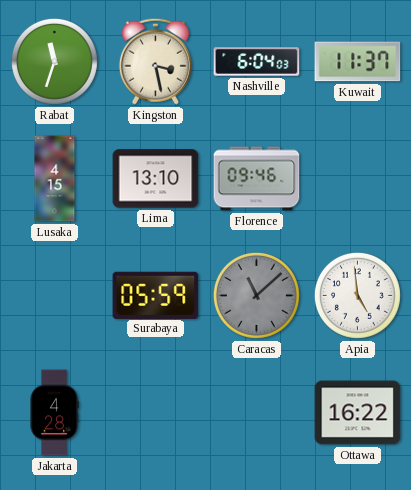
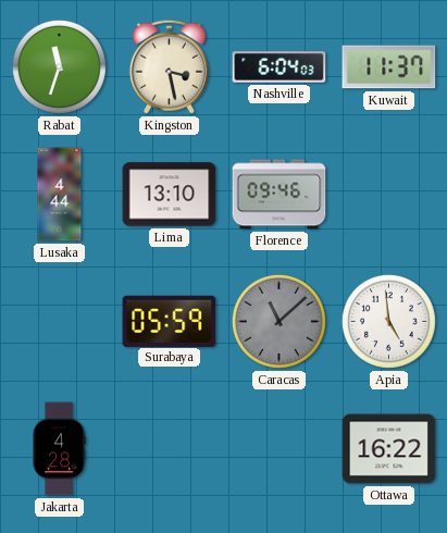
Lusaka: 4:15 -> 4:44
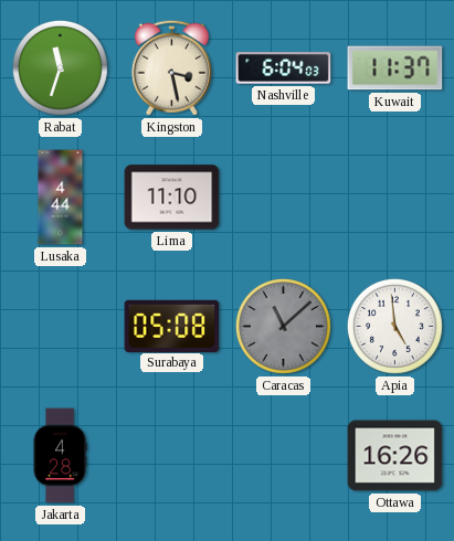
Lima: 13:10 -> 11:10
Florence: 09:46 -> none
Surabaya: 05:59 -> 05:08
Ottawa: 16:22 -> 16:26
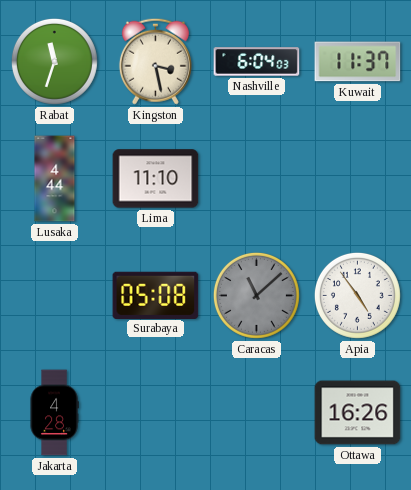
Apia: 4:59 -> 4:54
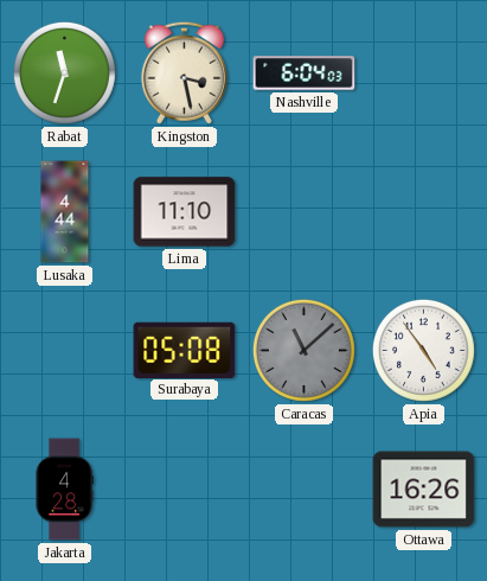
Kuwait: 11:37 -> none
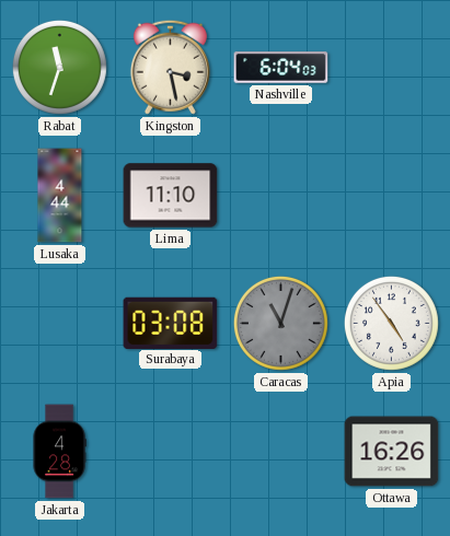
Surabaya: 05:08 -> 03:08
Caracas: 11:08 -> 11:03
